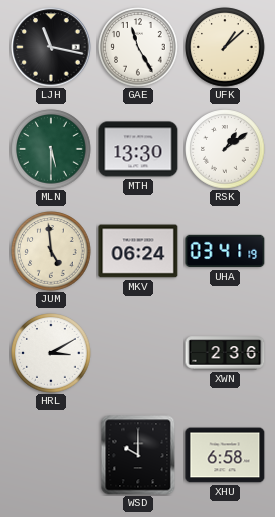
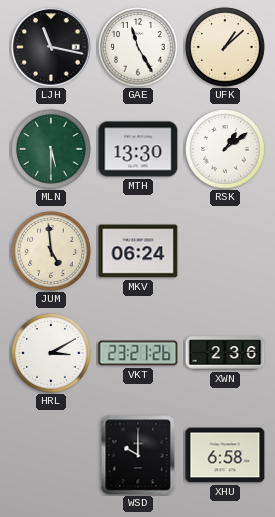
UHA: 03:41 -> none
VKT: none -> 23:21
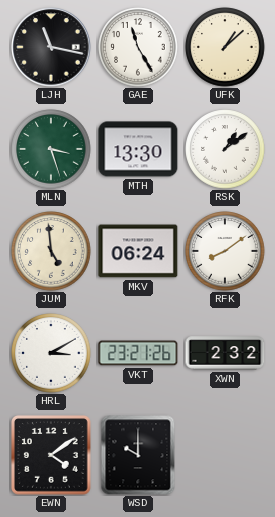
MLN: 5:30 -> 3:27
RFK: none -> 8:09
XWN: 2:36 -> 2:32
EWN: none -> 4:09
XHU: 6:58 -> none
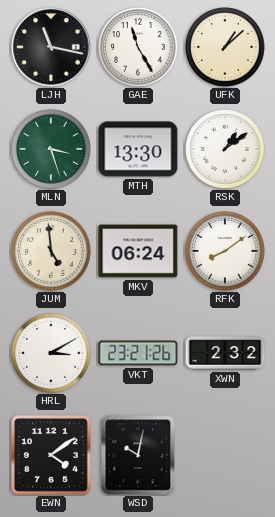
WSD: 10:00 -> 10:02
